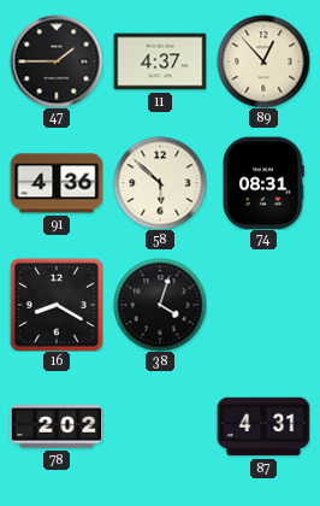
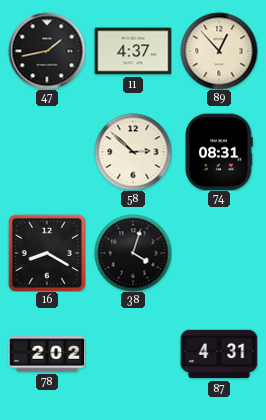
47: 1:45 -> 1:43
91: 4:36 -> none
58: 5:52 -> 2:52
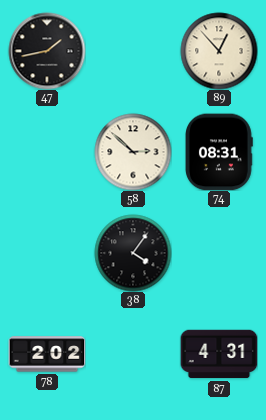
11: 4:37 -> none
16: 8:20 -> none
38: 4:03 -> 4:06
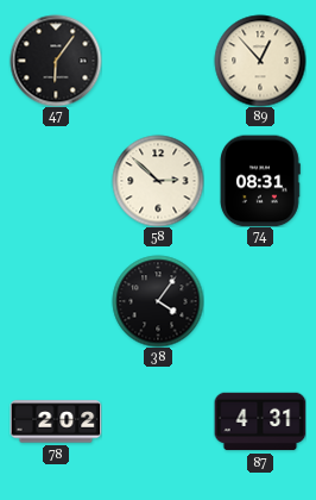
47: 1:43 -> 6:06
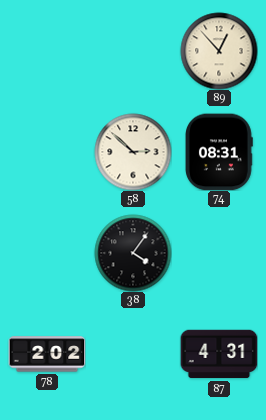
47: 6:06 -> none
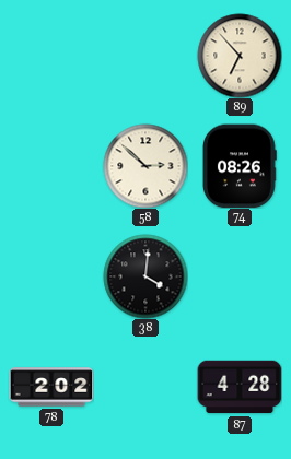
89: 12:53 -> 6:53
74: 08:31 -> 08:26
38: 4:06 -> 4:01
87: 4:31 -> 4:28
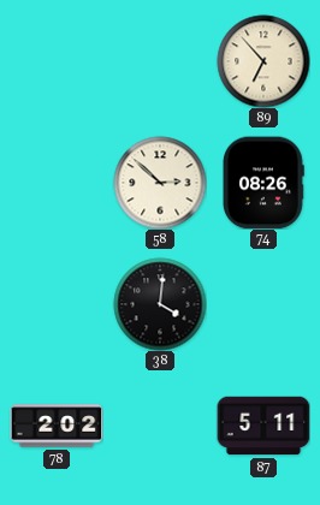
87: 4:28 -> 5:11
